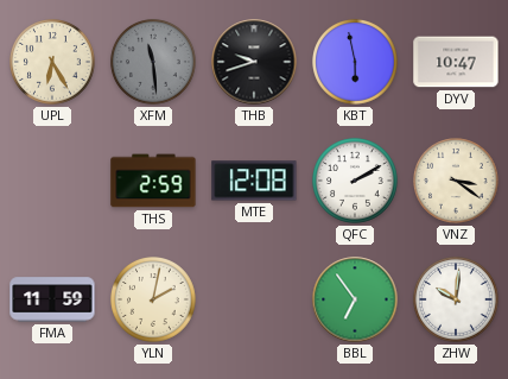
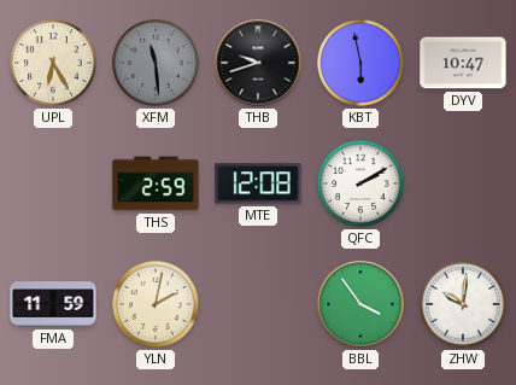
VNZ: 3:21 -> none
BBL: 6:54 -> 3:54
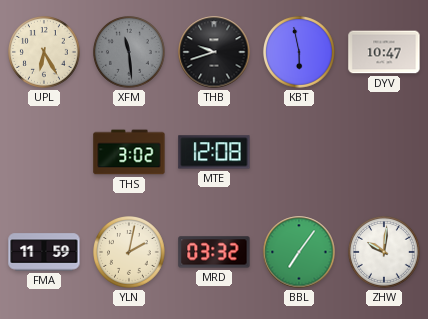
THS: 2:59 -> 3:02
QFC: 2:10 -> none
MRD: none -> 03:32
BBL: 3:54 -> 7:06
